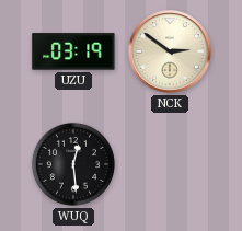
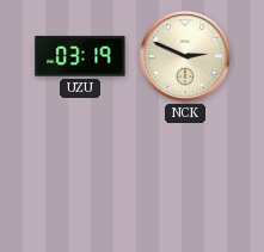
NCK: 2:51 -> 2:49
WUQ: 12:29 -> none
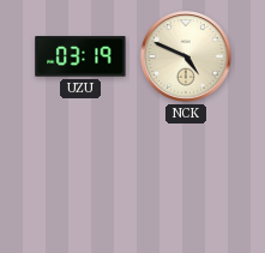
NCK: 2:49 -> 4:49
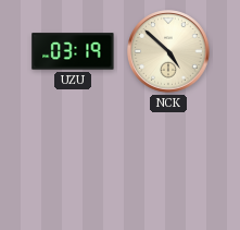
NCK: 4:49 -> 4:52
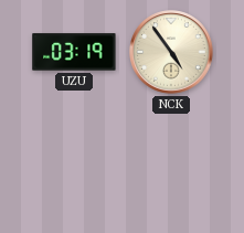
NCK: 4:52 -> 4:54
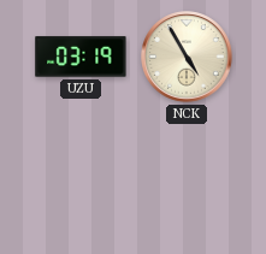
NCK: 4:54 -> 4:55
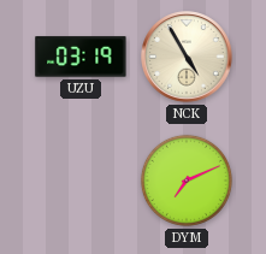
DYM: none -> 7:11
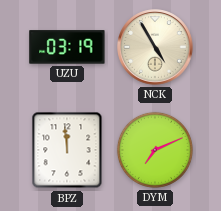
BPZ: none -> 11:59
